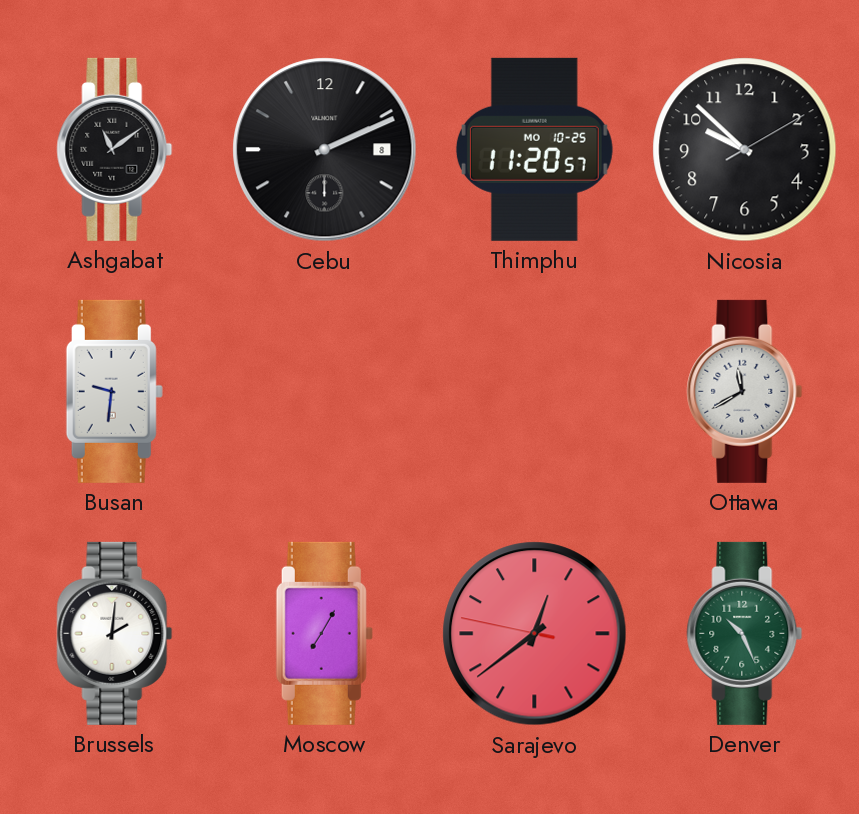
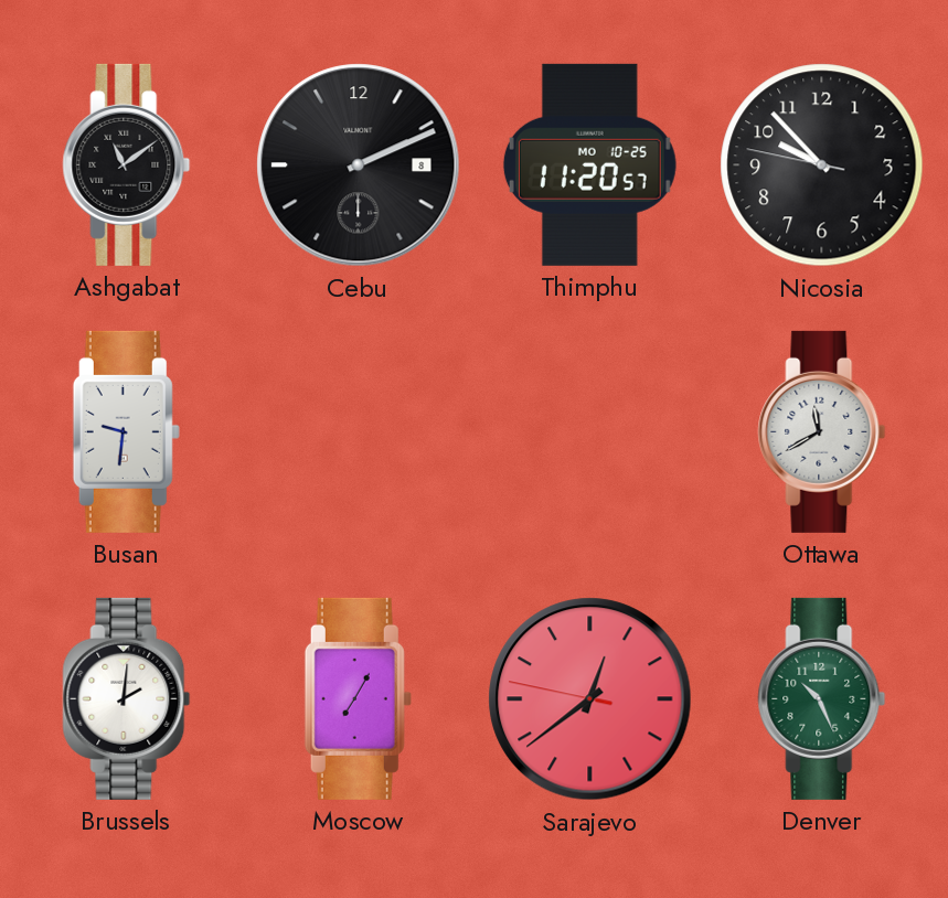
Nicosia: 9:52:10 -> 9:52:47
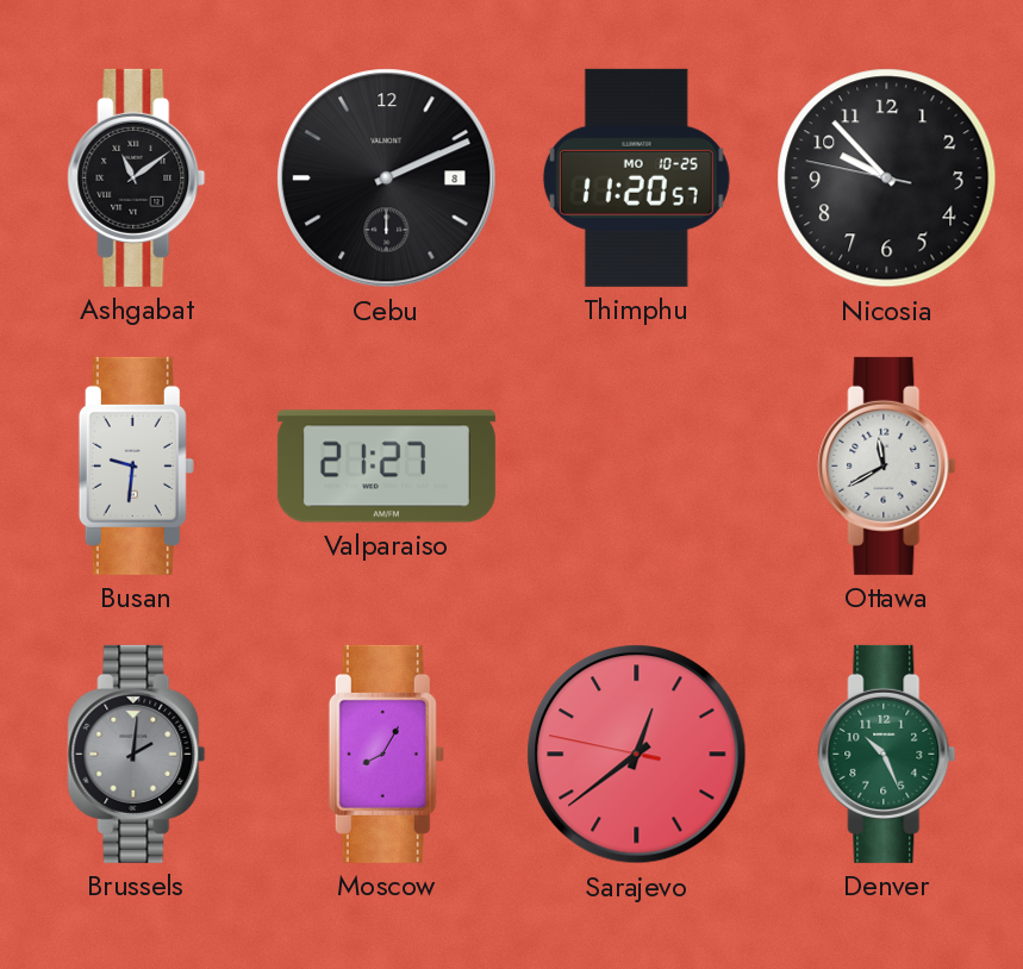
Valparaiso: none -> 21:27
Brussels dial: white -> grey
Moscow: 7:05 -> 8:05
